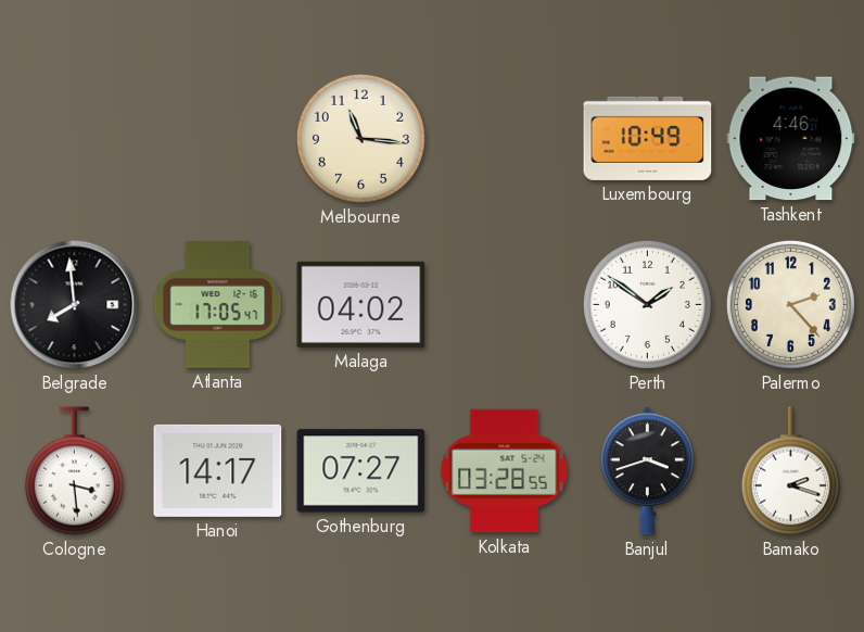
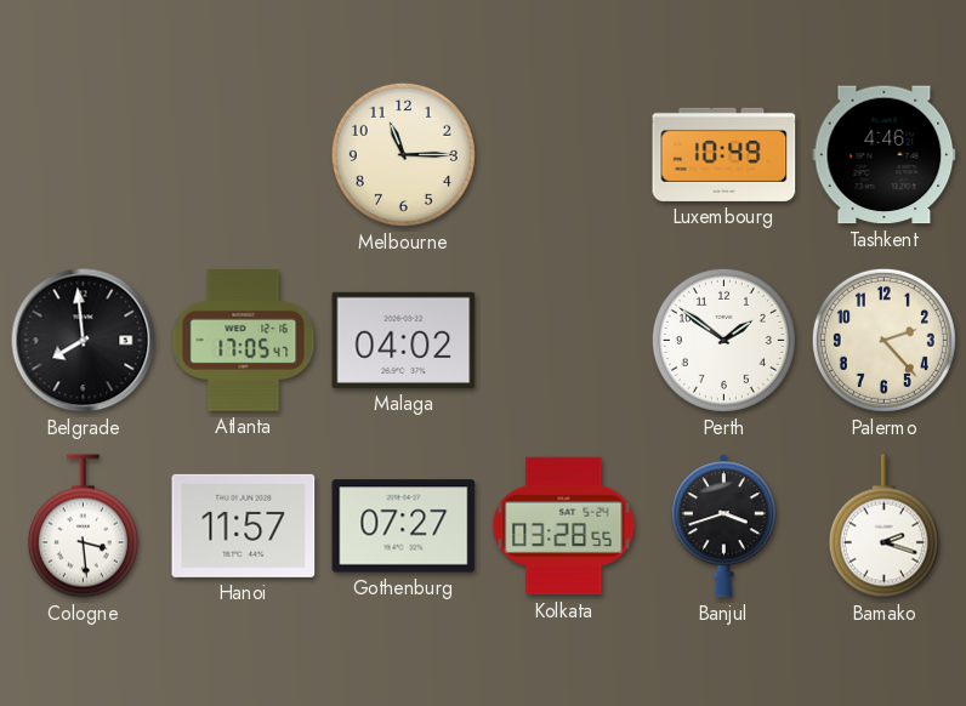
Melbourne: 11:16 -> 11:15
Hanoi: 14:17 -> 11:57
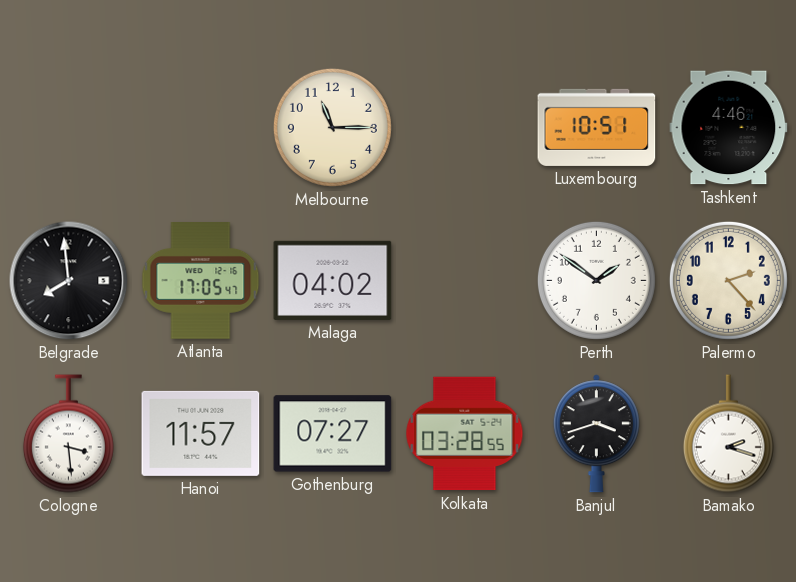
Luxembourg: 10:49 -> 10:51
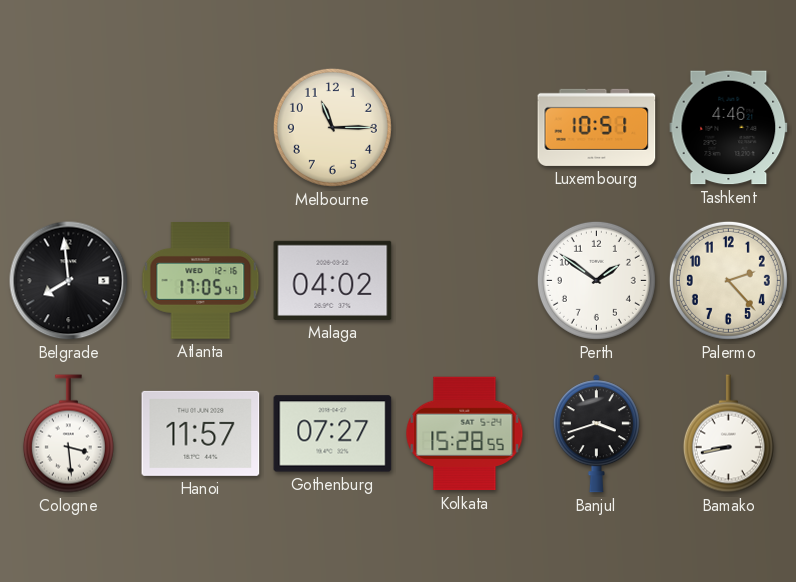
Kolkata: 03:28 -> 15:28
Bamako: 2:18 -> 8:43
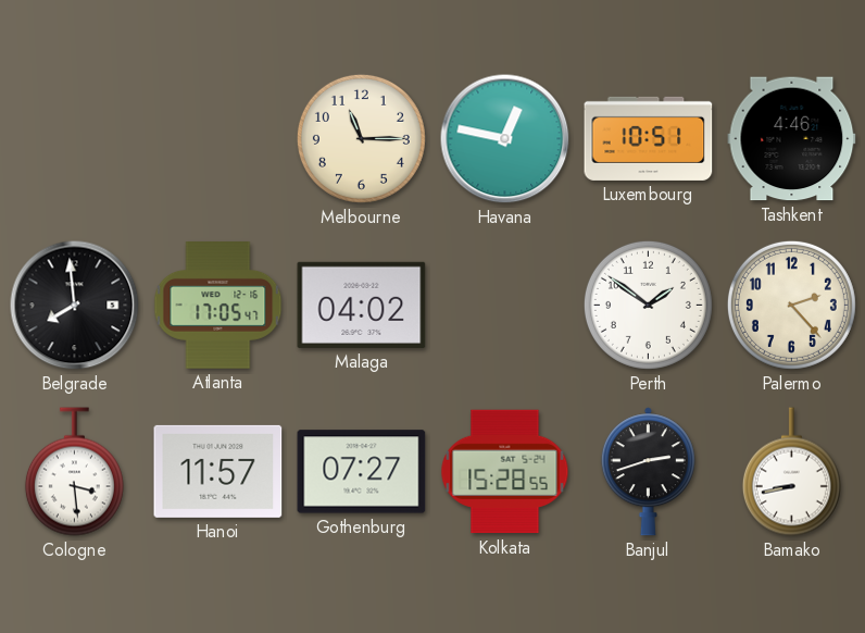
Havana: none -> 12:47
Banjul: 3:42 -> 2:42
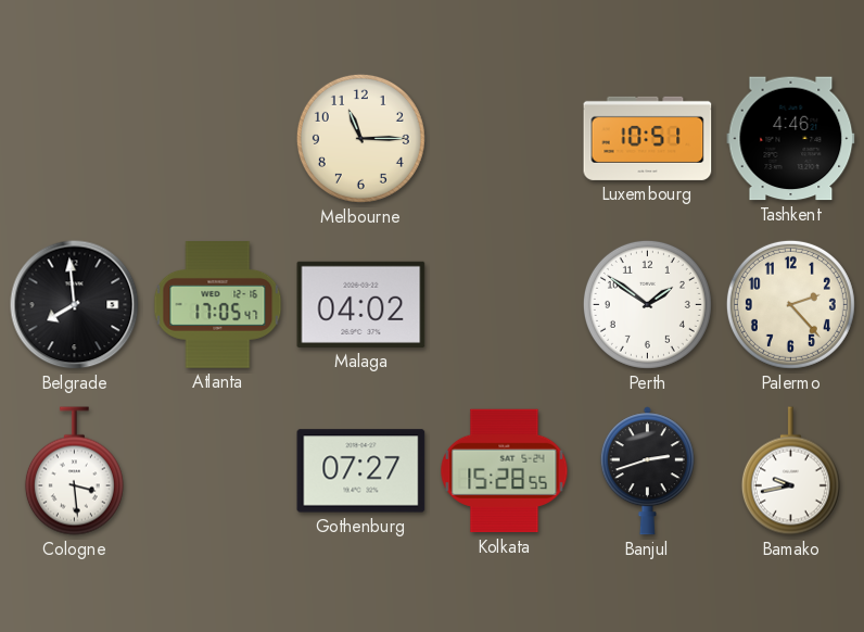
Havana: 12:47 -> none
Hanoi: 11:57 -> none
Bamako: 8:43 -> 9:43
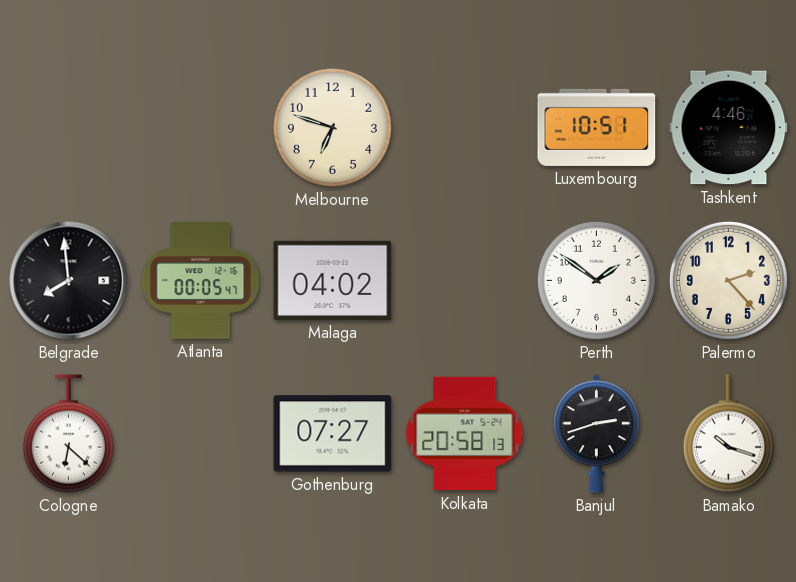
Melbourne: 11:15 -> 6:48
Atlanta: 17:05 -> 00:05
Cologne: 3:29 -> 6:22
Kolkata: 15:28 -> 20:58
Bamako: 9:43 -> 10:18
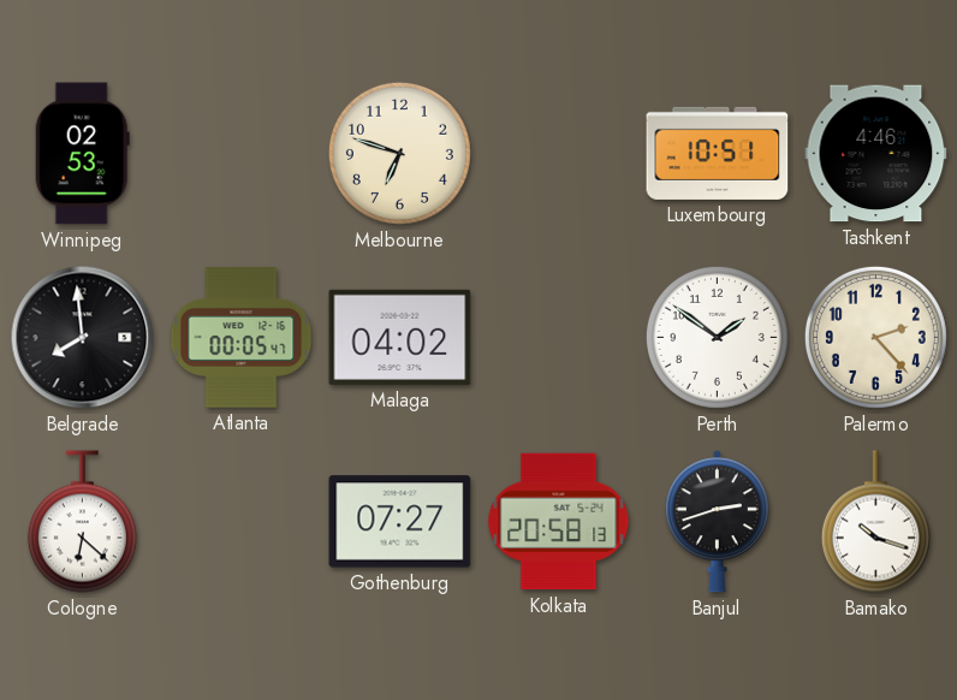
Winnipeg: none -> 02:53
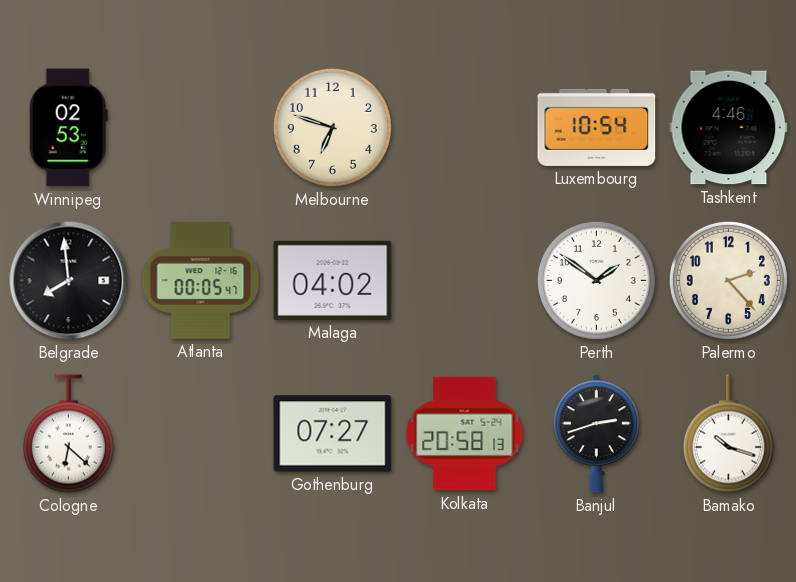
Luxembourg: 10:51 -> 10:54
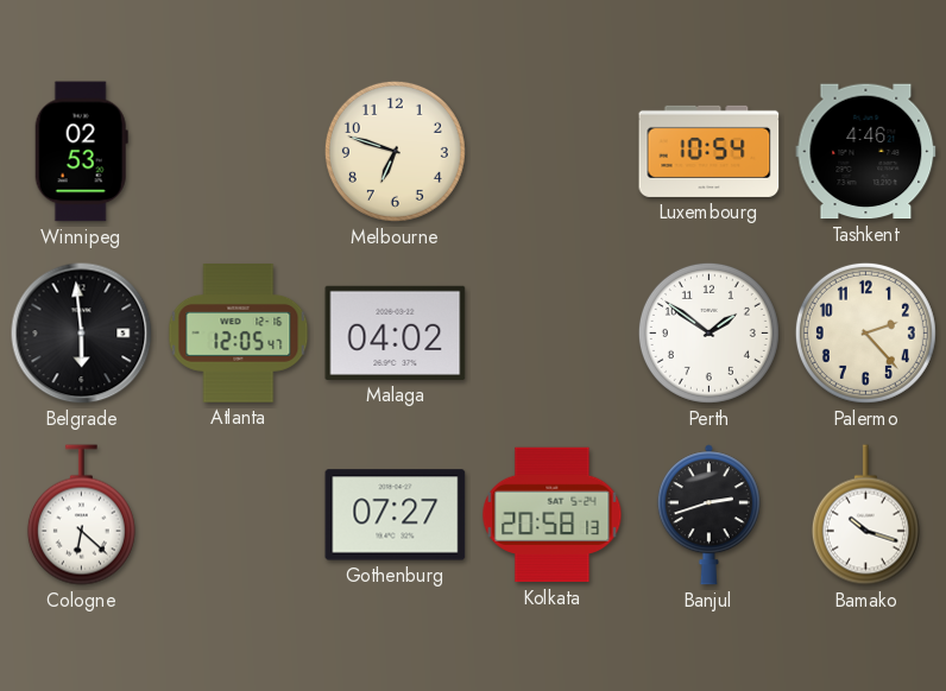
Belgrade: 7:59 -> 5:59
Atlanta: 00:05 -> 12:05
